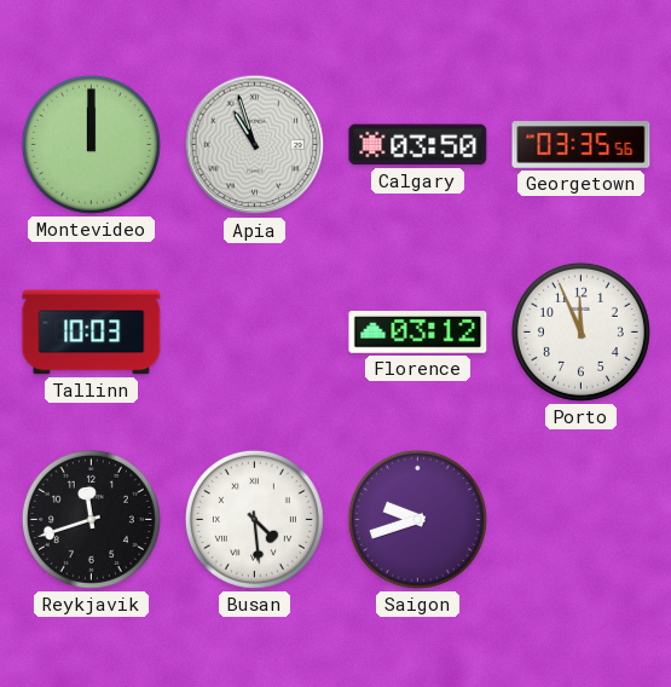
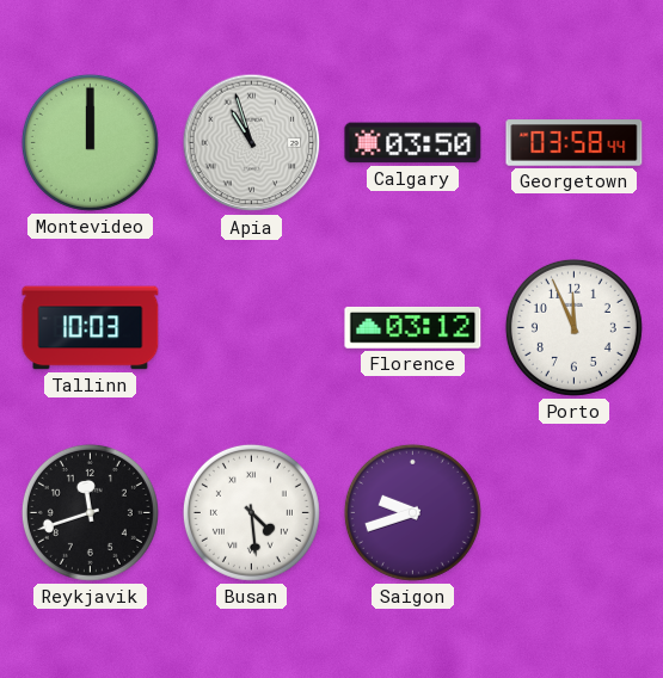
Georgetown: 03:35 -> 03:58
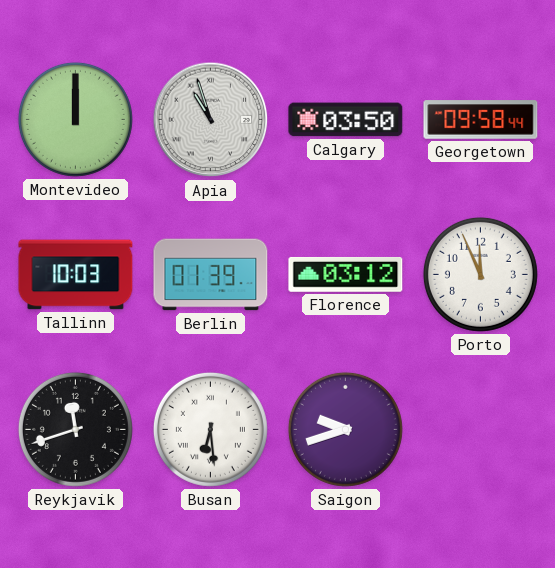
Georgetown: 03:58 -> 09:58
Berlin: none -> 01:39
Busan: 4:29 -> 6:29
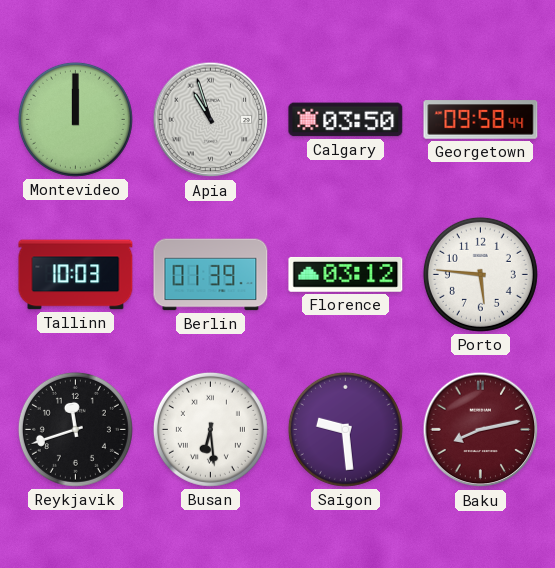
Porto: 11:56 -> 5:46
Saigon: 9:42 -> 9:29
Baku: none -> 8:13
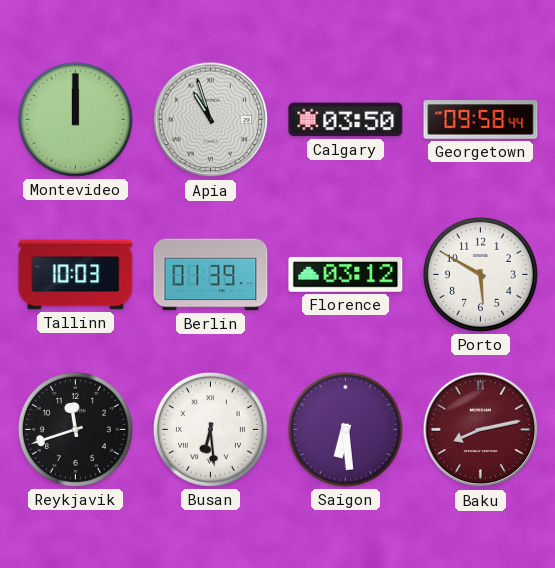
Porto: 5:46 -> 5:50
Saigon: 9:29 -> 6:29
